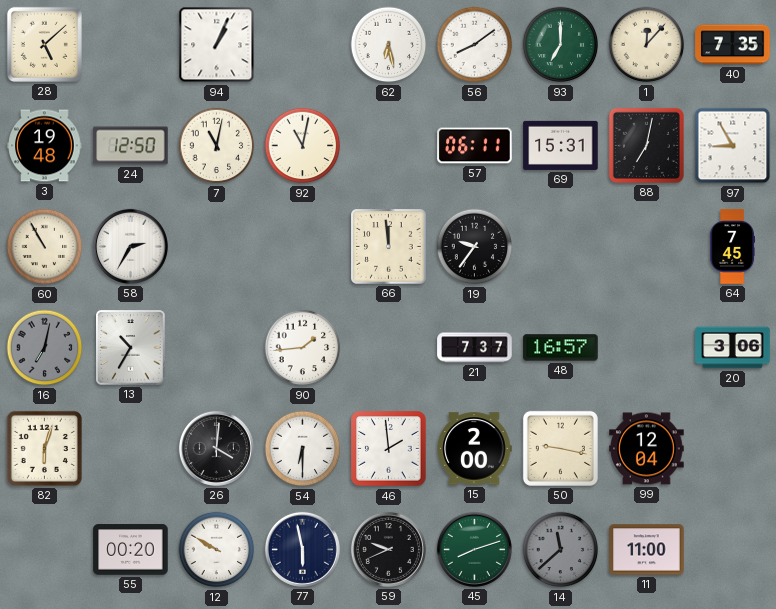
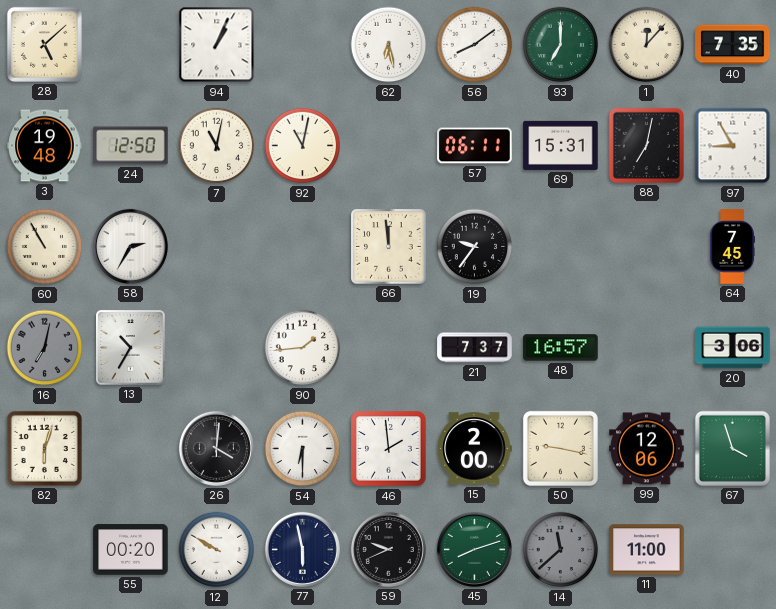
99: 12:04 -> 12:06
67: none -> 3:57
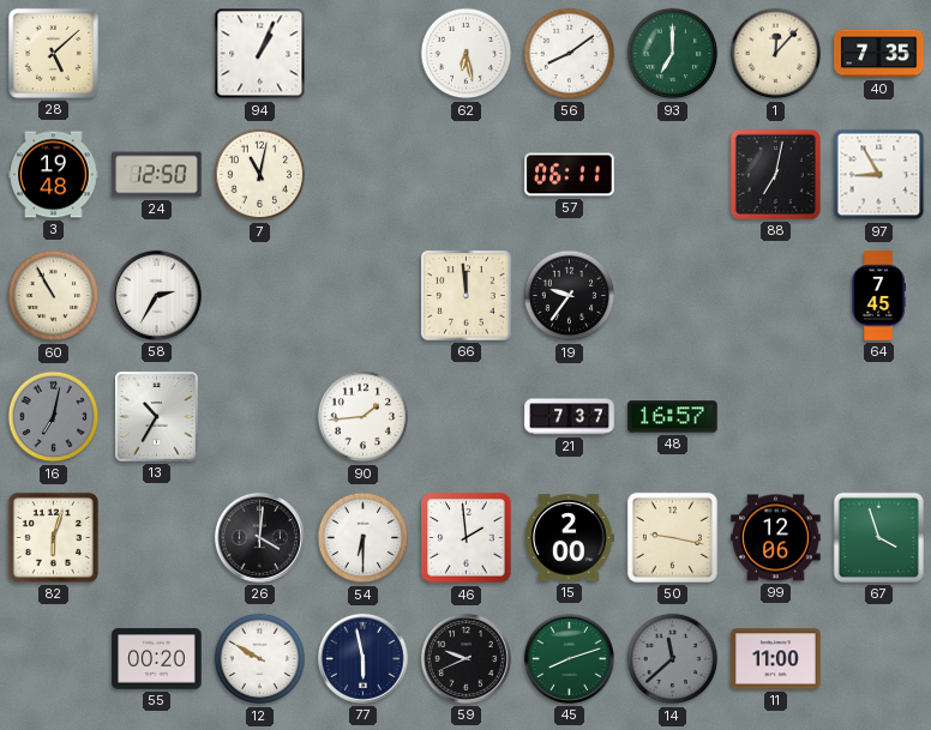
92: 11:02 -> none
69: 15:31 -> none
20: 3:06 -> none
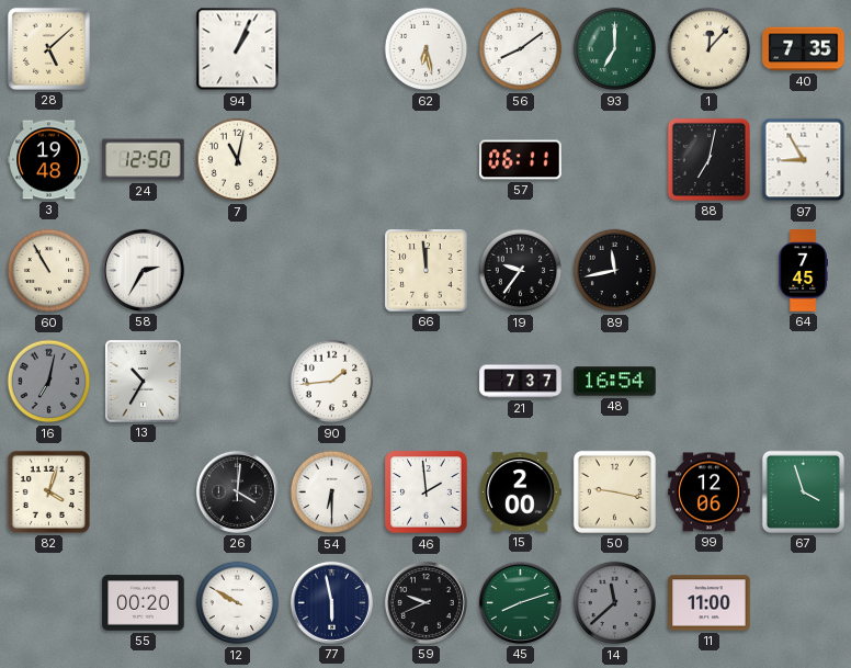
89: none -> 11:43
48: 16:57 -> 16:54
82: 6:03 -> 4:03
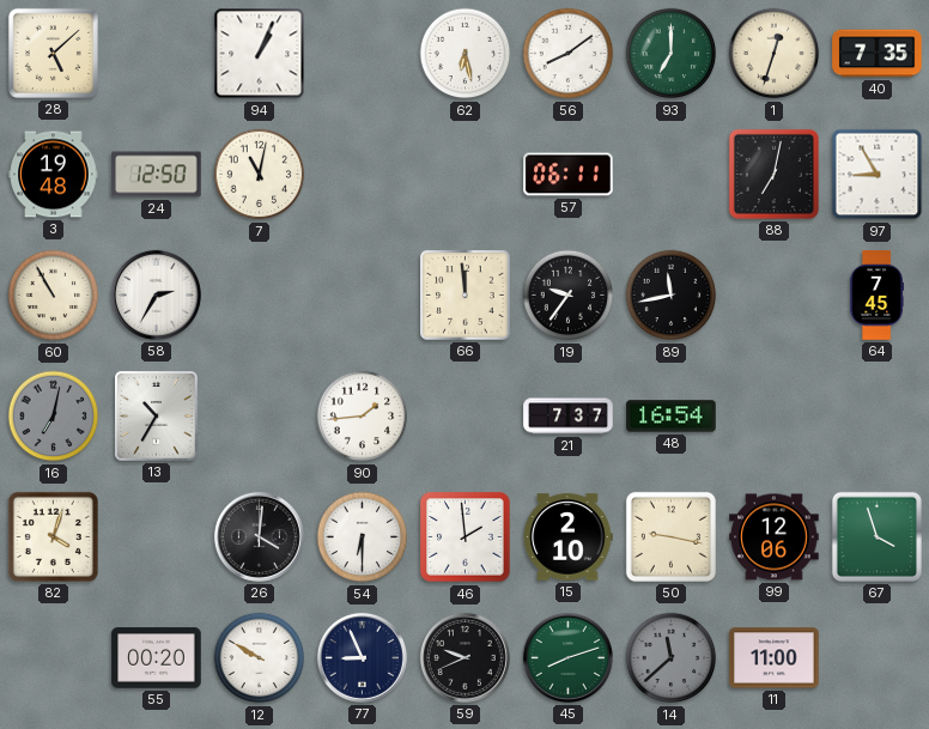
1: 12:07 -> 12:33
15: 2:00 -> 2:10
77: 5:58 -> 8:56
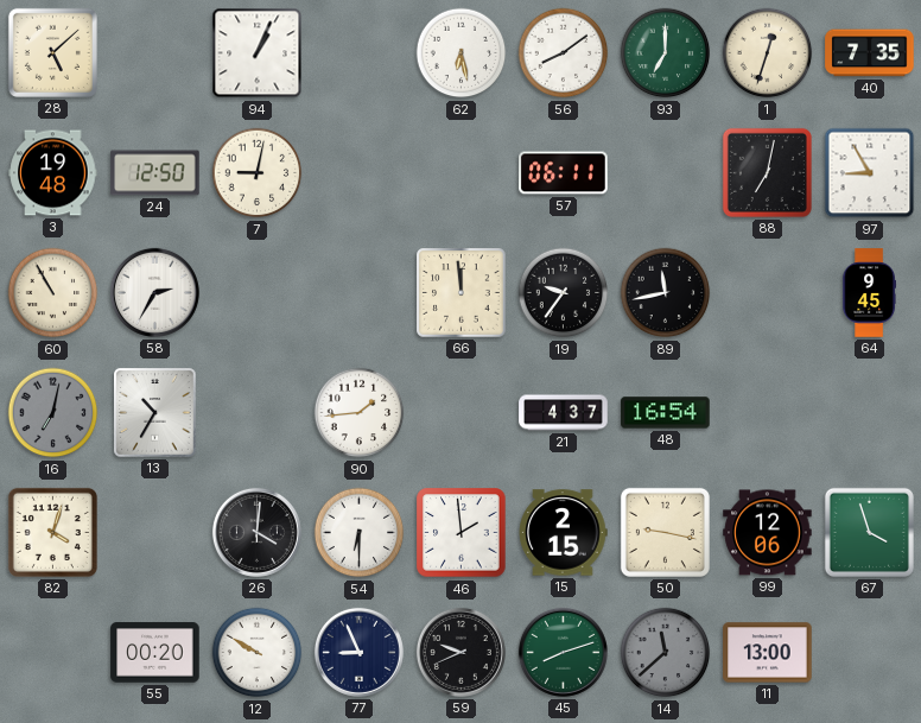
7: 11:02 -> 9:02
64: 7:45 -> 9:45
21: 7:37 -> 4:37
15: 2:10 -> 2:15
11: 11:00 -> 13:00
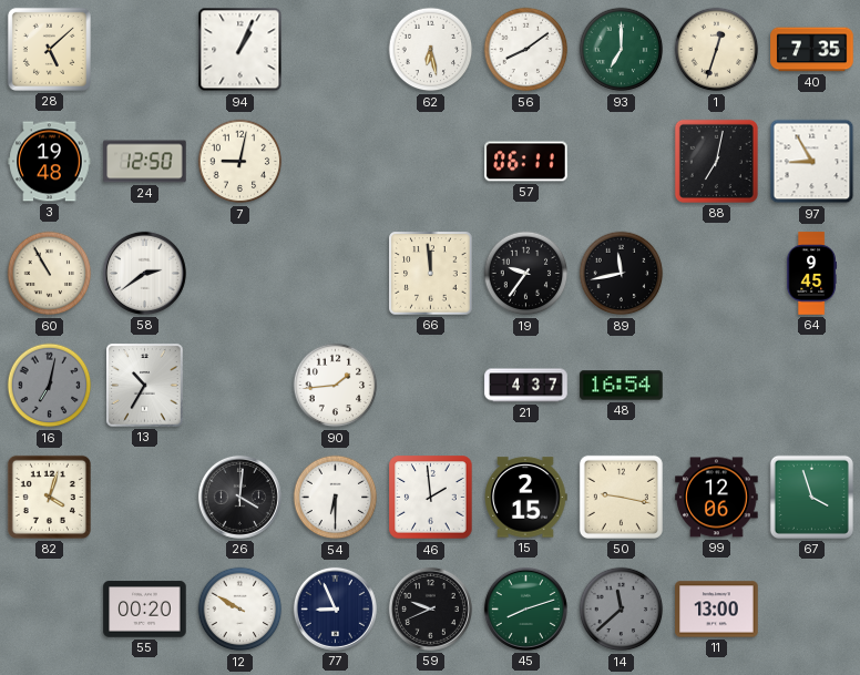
58: 2:35 -> 2:39
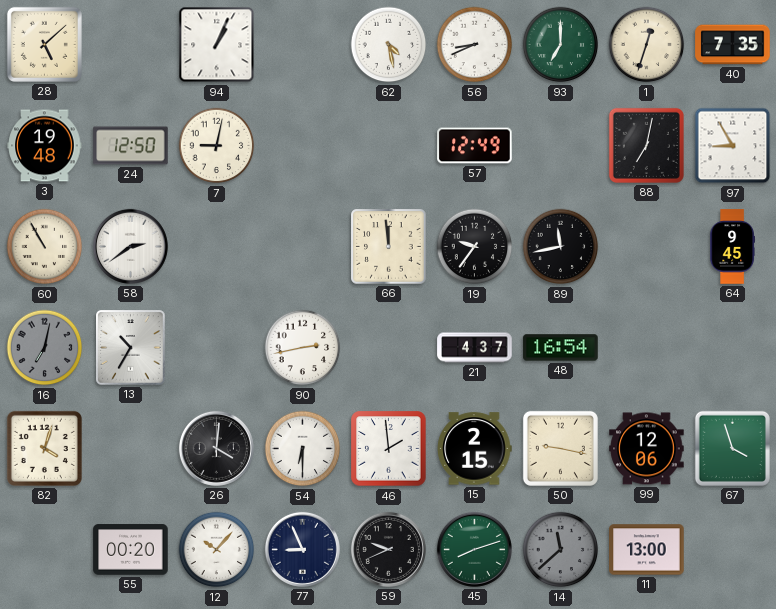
62: 6:28 -> 4:28
56: 8:09 -> 8:41
57: 06:11 -> 12:49
90: 1:44 -> 2:43
12: 9:50 -> 10:07
